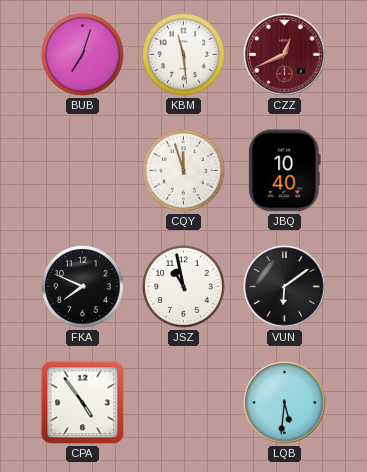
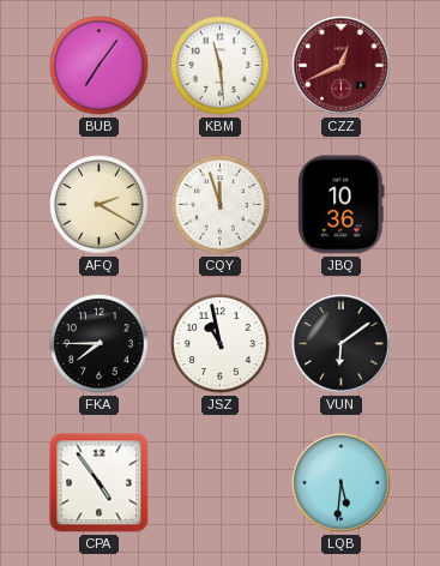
BUB: 7:03 -> 7:06
AFQ: none -> 2:20
JBQ: 10:40 -> 10:36
FKA: 7:49 -> 7:45
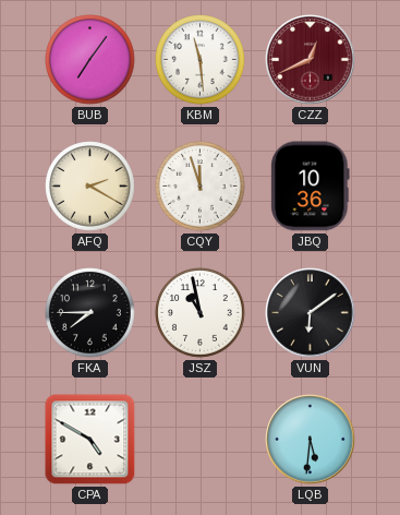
CPA: 4:54 -> 4:50
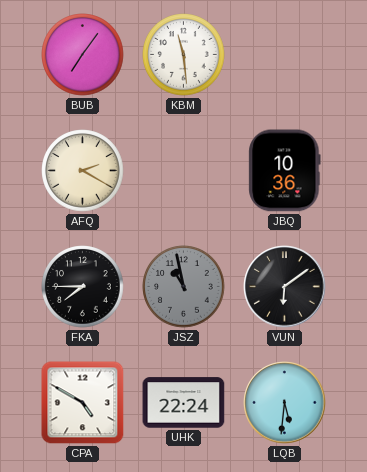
CZZ: 12:41 -> none
CQY: 11:57 -> none
JSZ dial: white -> grey
UHK: none -> 22:24
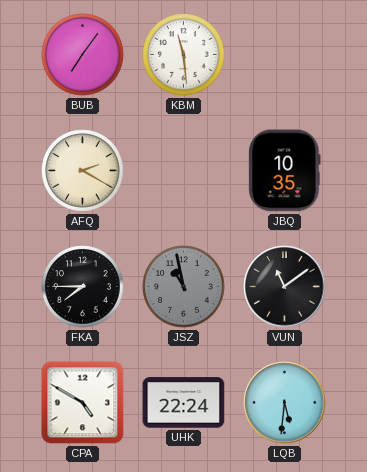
JBQ: 10:36 -> 10:35
VUN: 6:09 -> 11:09
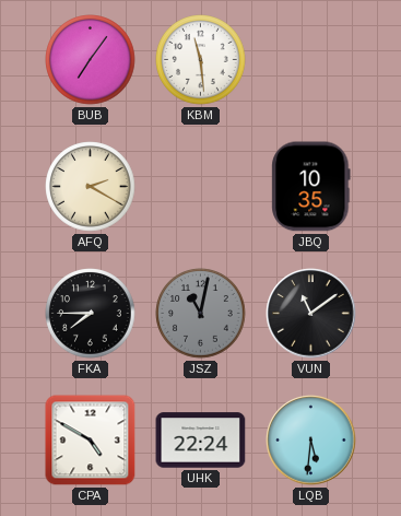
JSZ: 10:58 -> 11:02
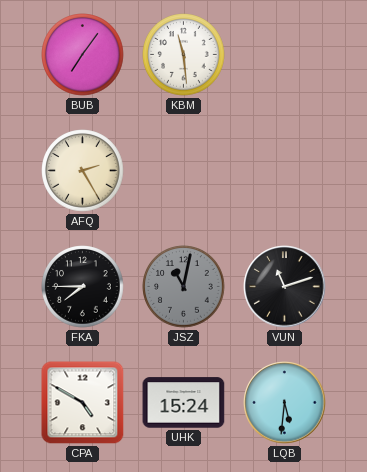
AFQ: 2:20 -> 2:25
JBQ: 10:35 -> none
VUN: 11:09 -> 11:12
UHK: 22:24 -> 15:24
